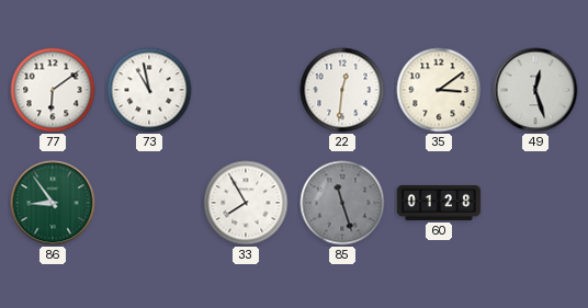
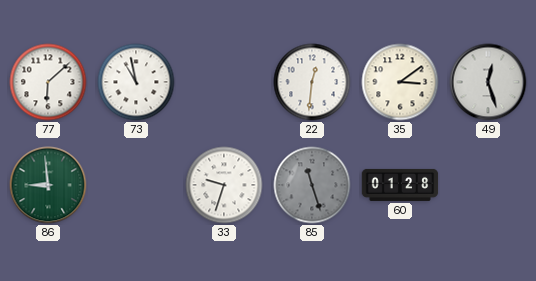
77: 6:09 -> 6:08
86: 8:54 -> 8:59
33: 7:55 -> 9:33
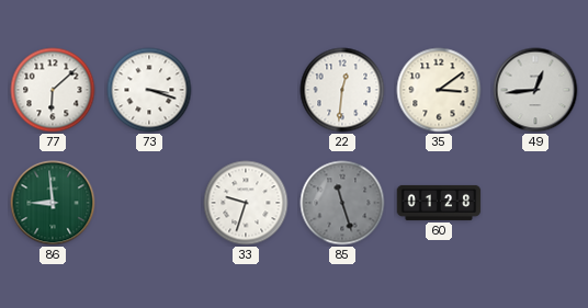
73: 10:58 -> 3:18
49: 12:27 -> 12:44
